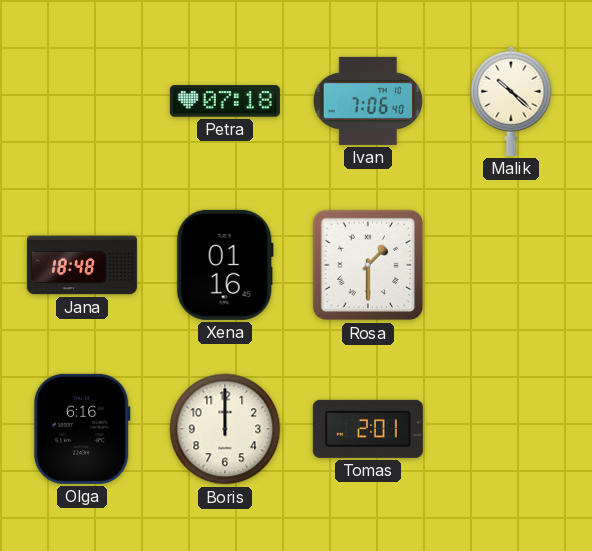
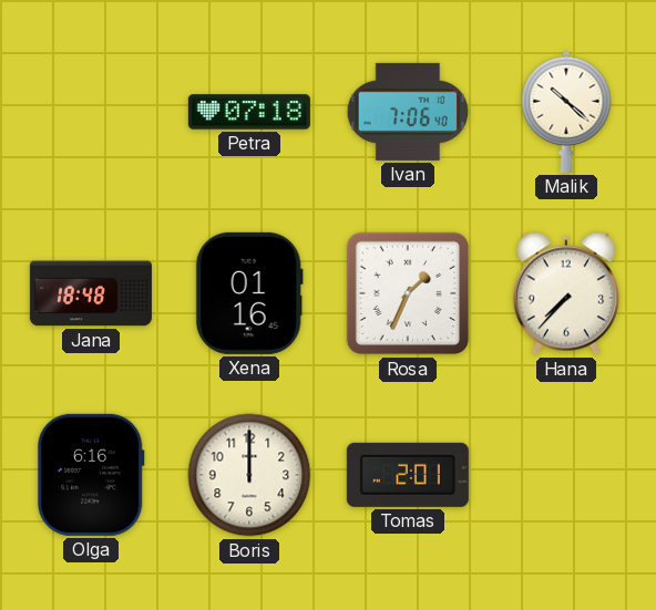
Rosa: 1:30 -> 1:34
Hana: none -> 7:37
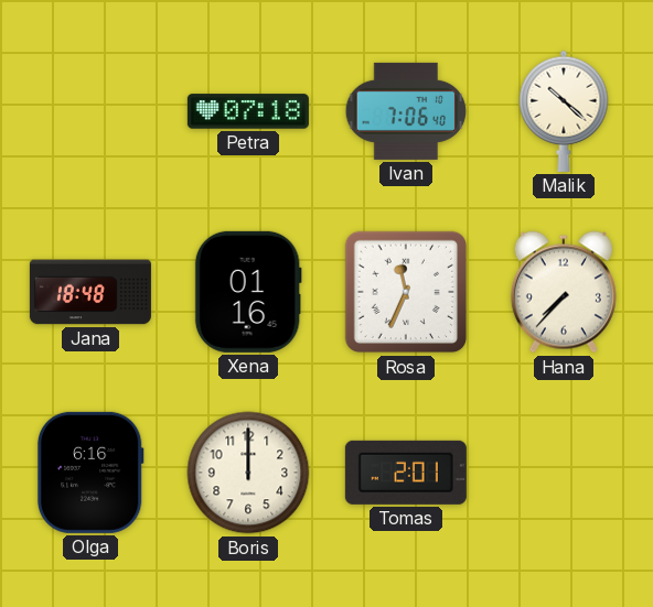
Rosa: 1:34 -> 11:34
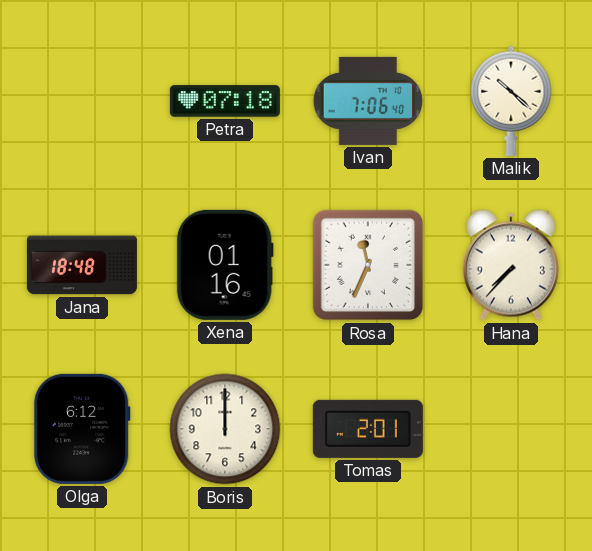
Olga: 6:16 -> 6:12
